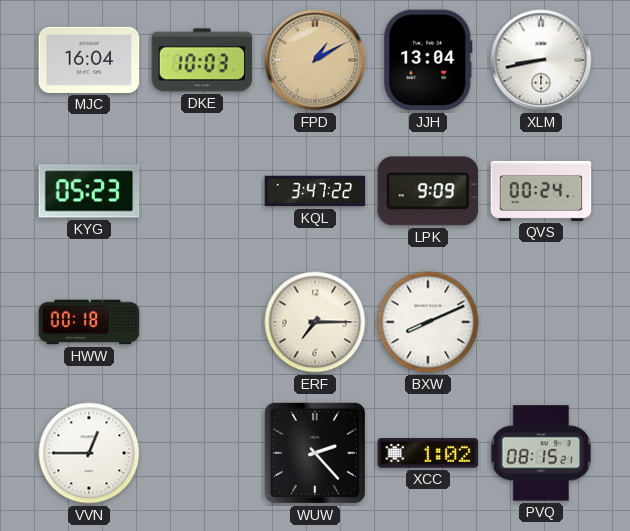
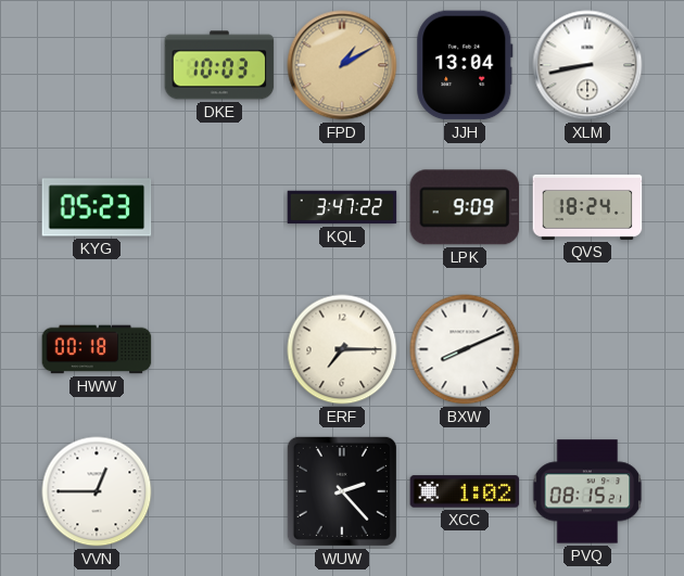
MJC: 16:04 -> none
QVS: 00:24 -> 18:24
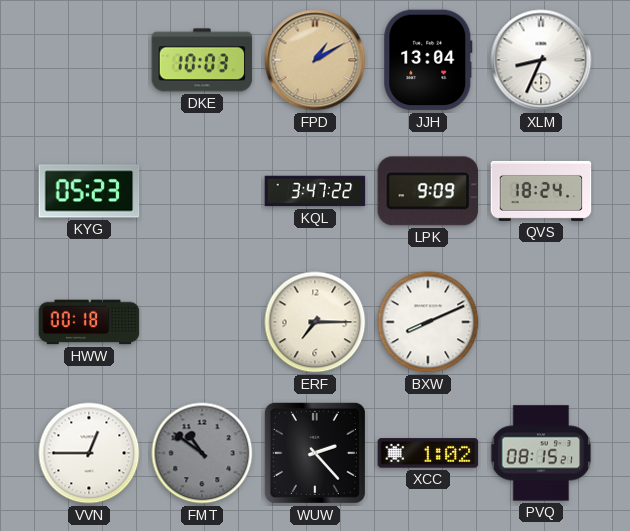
XLM: 8:43 -> 8:34
FMT: none -> 10:51
